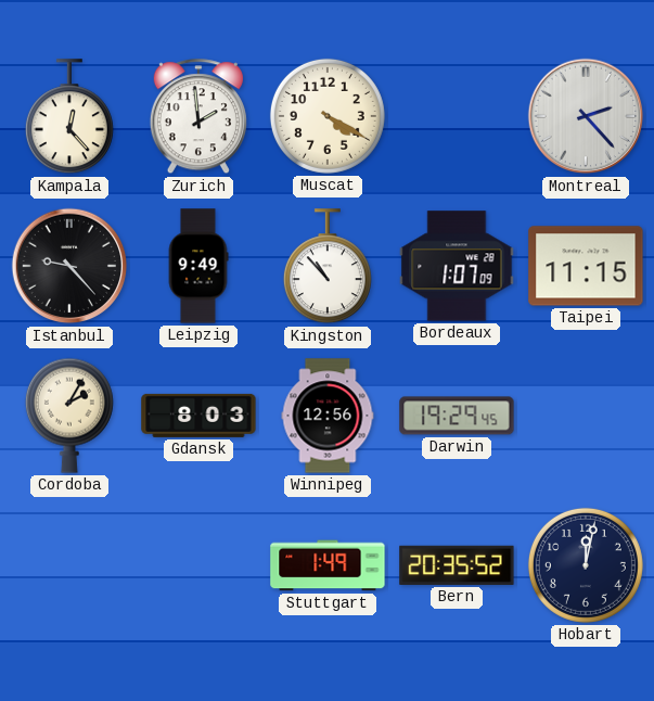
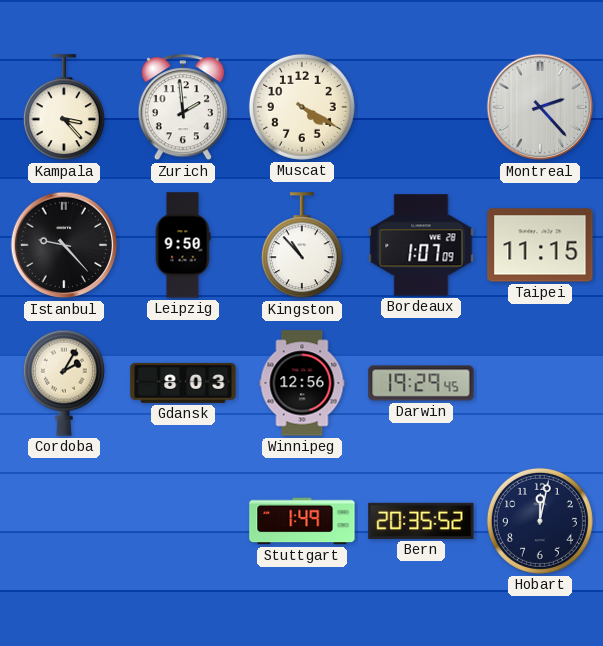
Kampala: 12:23 -> 3:23
Leipzig: 9:49 -> 9:50
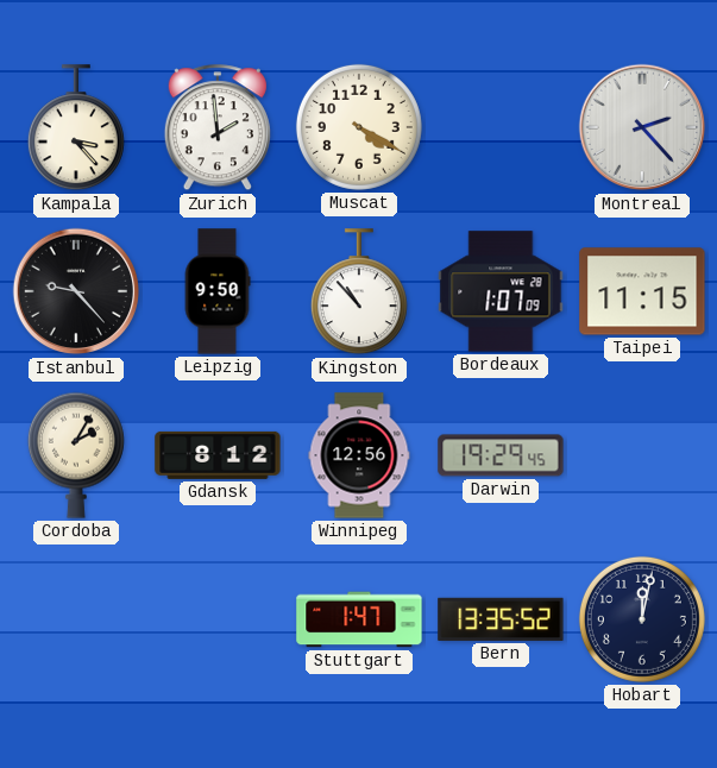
Gdansk: 8:03 -> 8:12
Stuttgart: 1:49 -> 1:47
Bern: 20:35 -> 13:35
